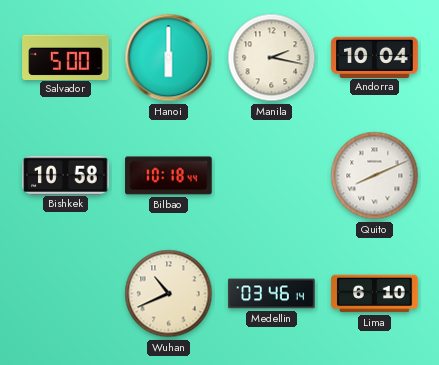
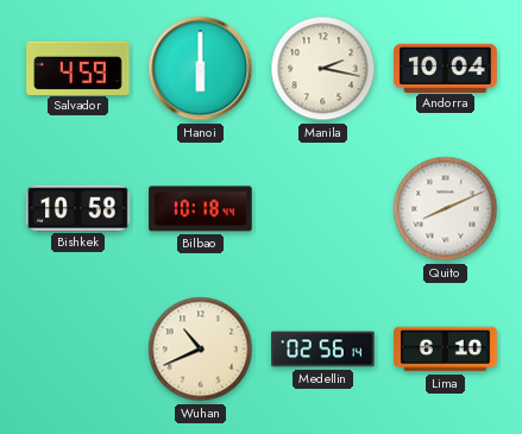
Salvador: 5:00 -> 4:59
Medellin: 03:46 -> 02:56
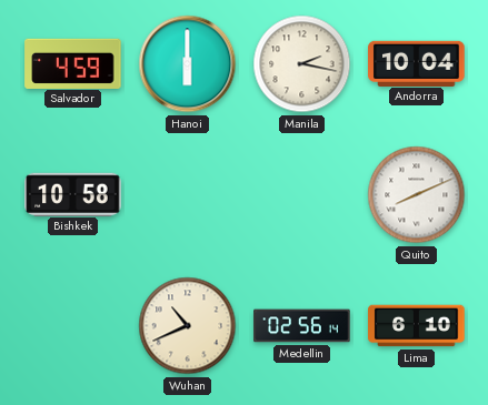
Bilbao: 10:18 -> none
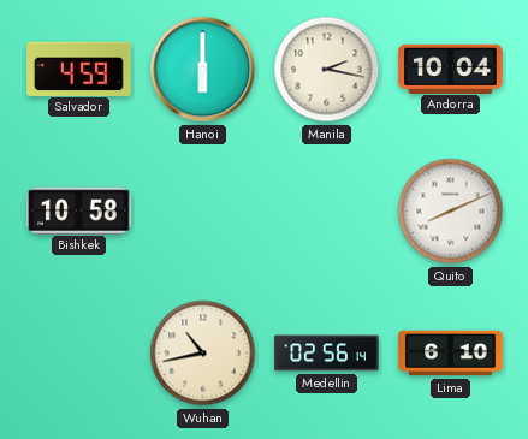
Wuhan: 10:41 -> 10:43
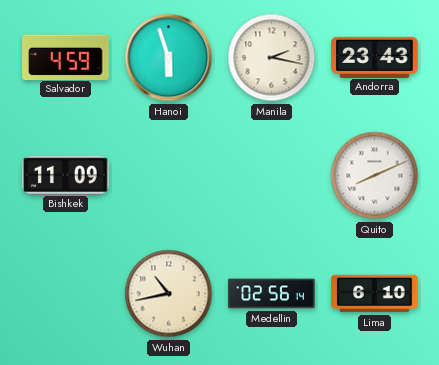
Hanoi: 6:00 -> 5:57
Andorra: 10:04 -> 23:43
Bishkek: 10:58 -> 11:09
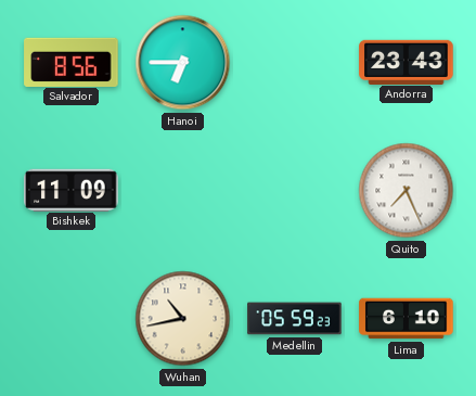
Salvador: 4:59 -> 8:56
Hanoi: 5:57 -> 6:45
Manila: 2:17 -> none
Quito: 8:11 -> 7:26
Medellin: 02:56 -> 05:59
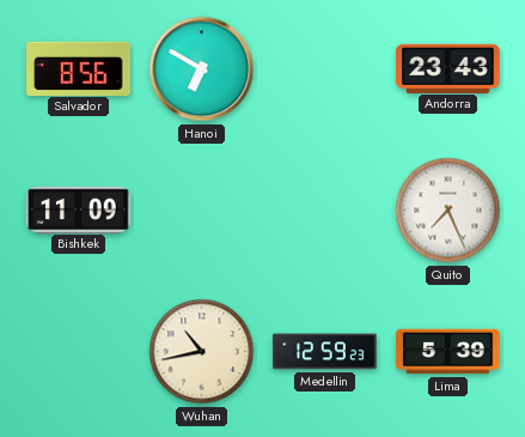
Hanoi: 6:45 -> 6:50
Medellin: 05:59 -> 12:59
Lima: 6:10 -> 5:39
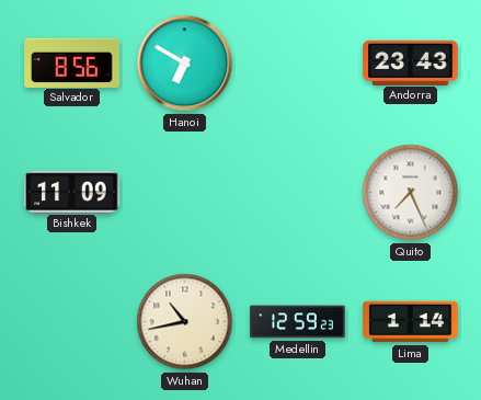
Lima: 5:39 -> 1:14
